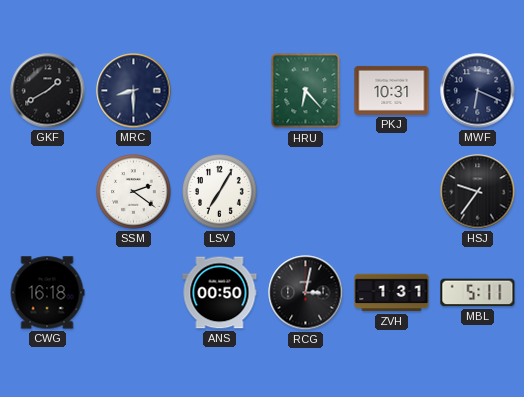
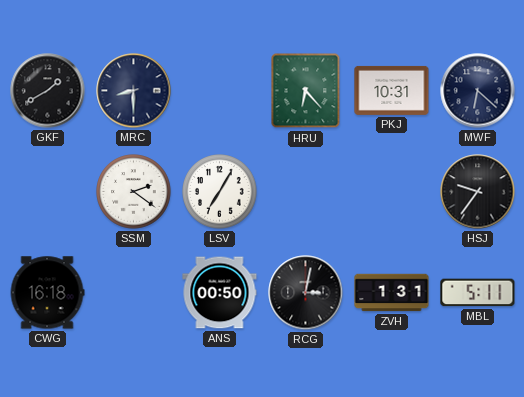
MWF: 6:19 -> 6:22
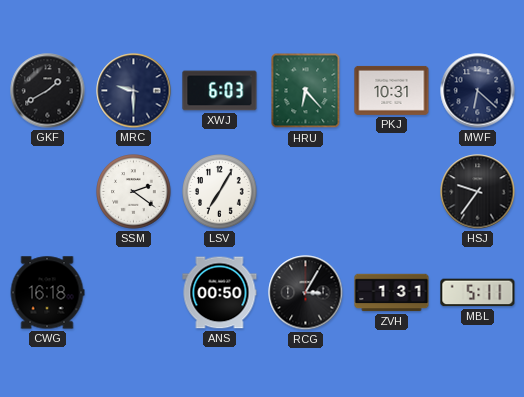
MRC: 8:30 -> 9:30
XWJ: none -> 6:03
RCG: 3:02 -> 3:05
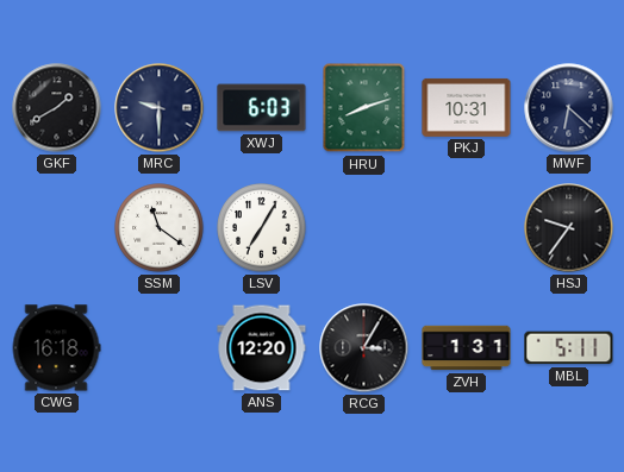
HRU: 6:23 -> 8:12
SSM: 2:21 -> 11:21
ANS: 00:50 -> 12:20
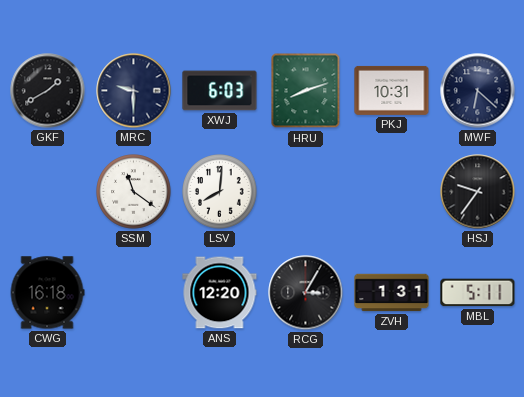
LSV: 7:05 -> 8:01
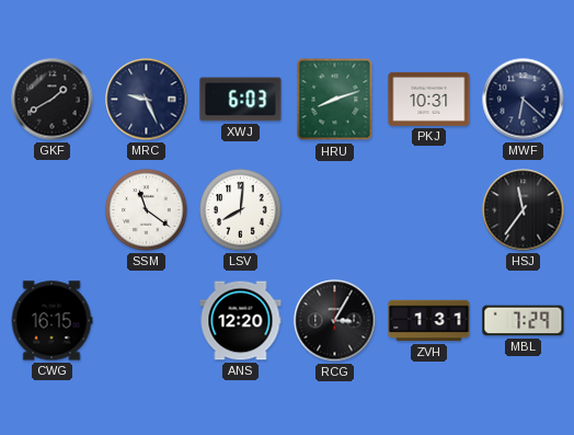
MRC: 9:30 -> 9:26
HSJ: 9:36 -> 11:36
CWG: 16:18 -> 16:15
MBL: 5:11 -> 7:29
